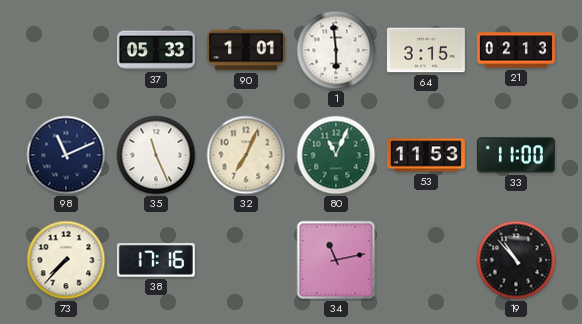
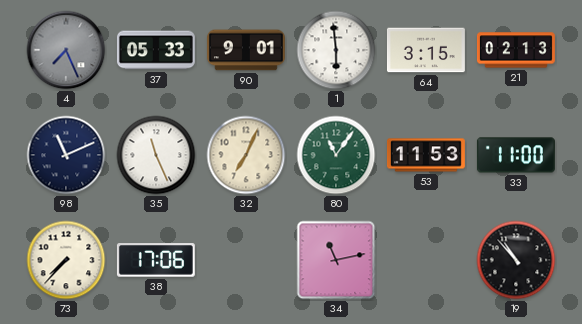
4: none -> 7:26
90: 1:01 -> 9:01
80: 11:04 -> 11:06
38: 17:16 -> 17:06
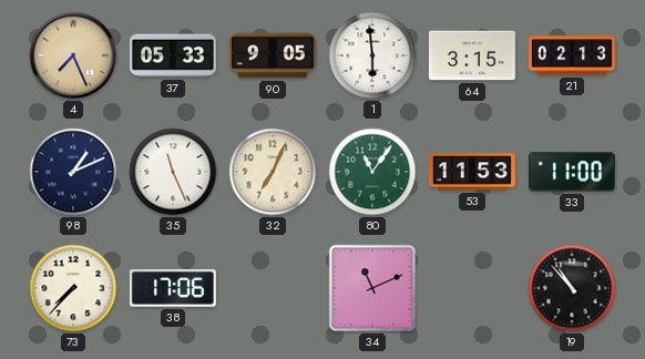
4 dial: grey -> champagne
90: 9:01 -> 9:05
98: 11:11 -> 1:11
34: 11:13 -> 11:11
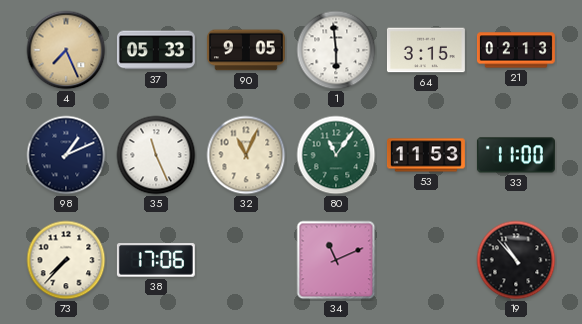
32: 7:04 -> 11:04
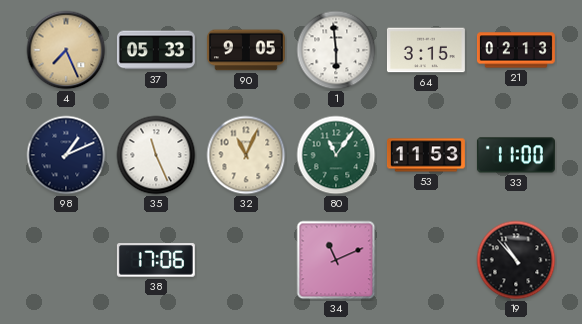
73: 7:37 -> none
